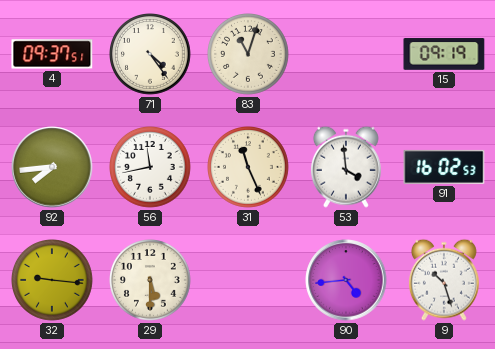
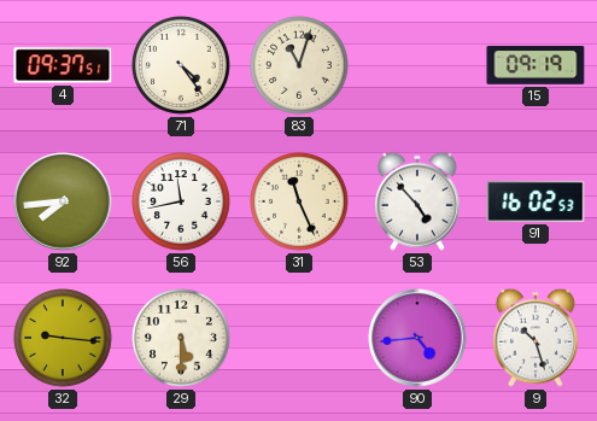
53: 3:59 -> 4:53
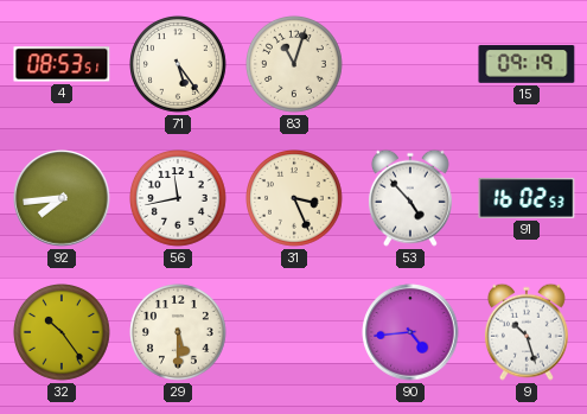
4: 09:37 -> 08:53
71: 4:24 -> 5:24
31: 11:26 -> 3:26
32: 9:16 -> 10:24
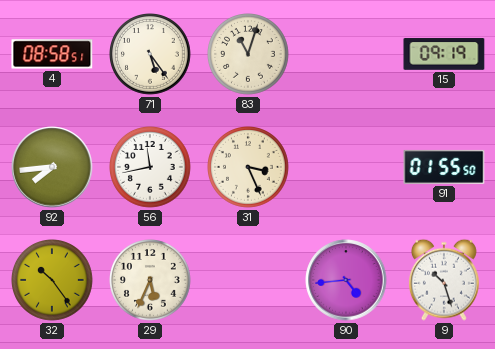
4: 08:53 -> 08:58
53: 4:53 -> none
91: 16:02 -> 01:55
29: 5:30 -> 5:34
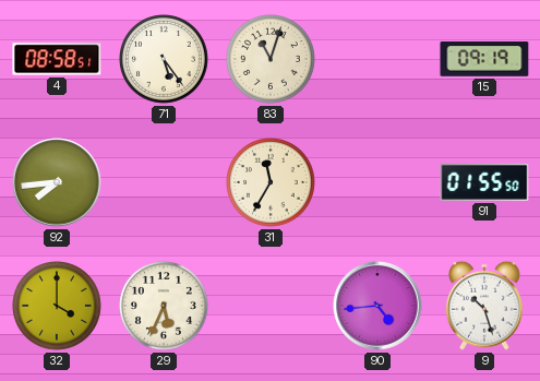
56: 11:43 -> none
31: 3:26 -> 11:35
32: 10:24 -> 4:00
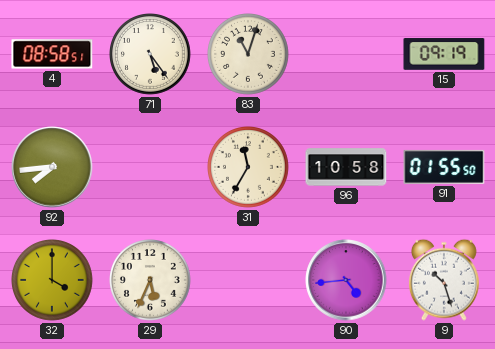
96: none -> 10:58
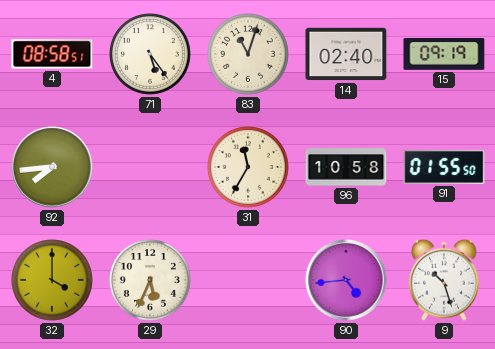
14: none -> 02:40
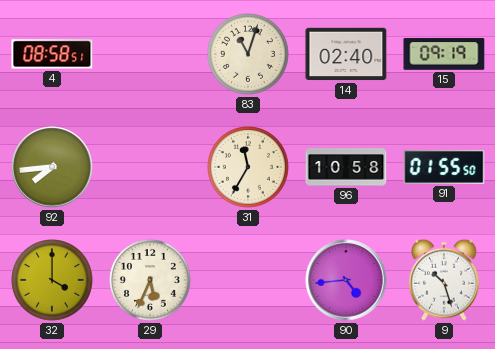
71: 5:24 -> none
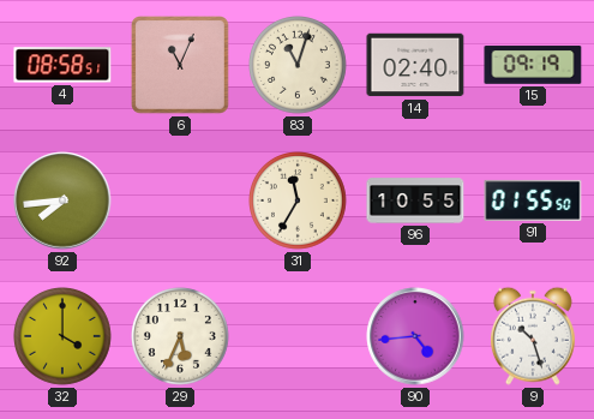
6: none -> 11:04
96: 10:58 -> 10:55
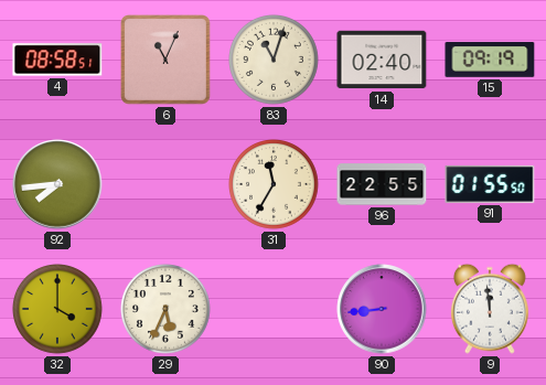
96: 10:55 -> 22:55
90: 4:44 -> 8:44
9: 10:27 -> 11:59
